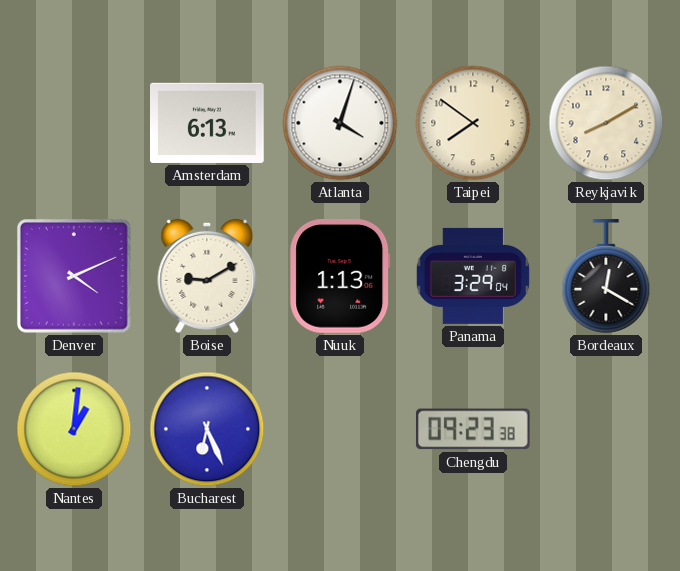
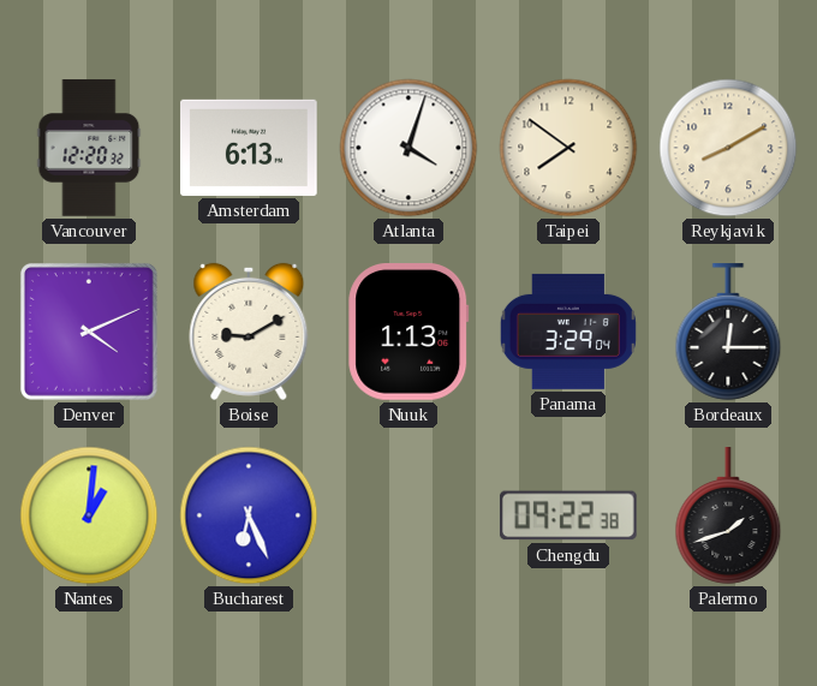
Vancouver: none -> 12:20
Bordeaux: 12:20 -> 12:15
Chengdu: 09:23 -> 09:22
Palermo: none -> 1:42
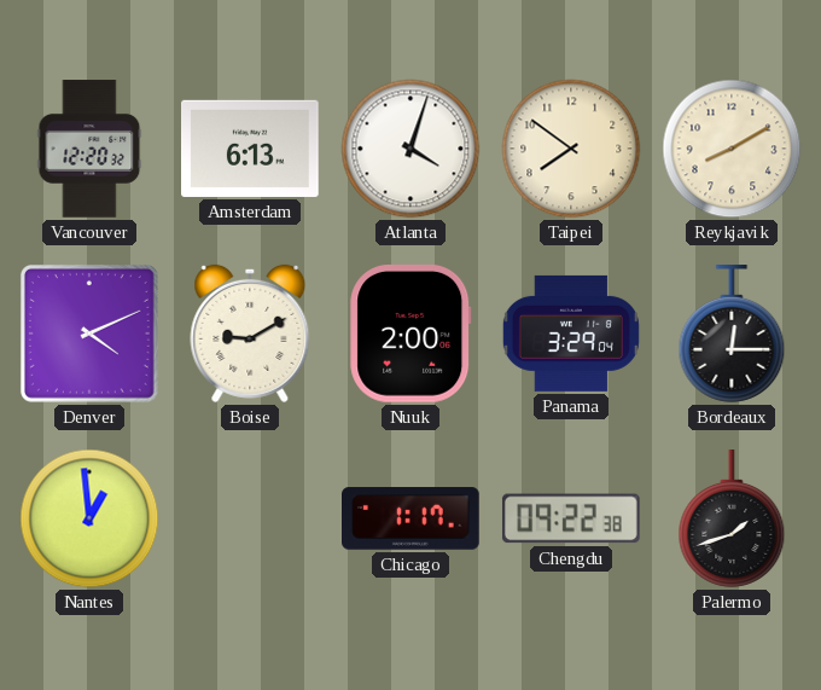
Nuuk: 1:13 -> 2:00
Nantes: 1:01 -> 12:59
Bucharest: 6:26 -> none
Chicago: none -> 1:17
